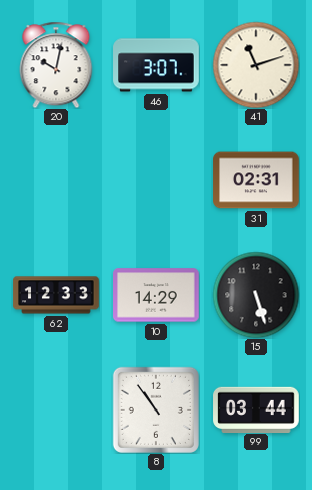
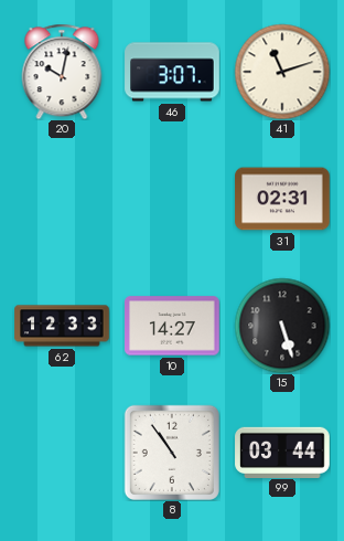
10: 14:29 -> 14:27
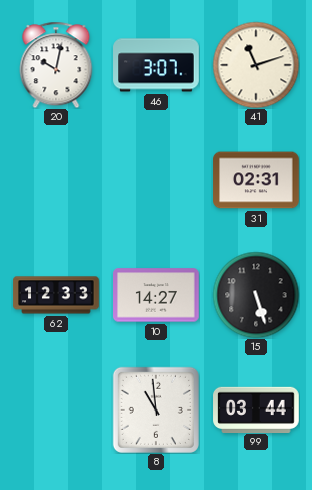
8: 10:54 -> 10:59
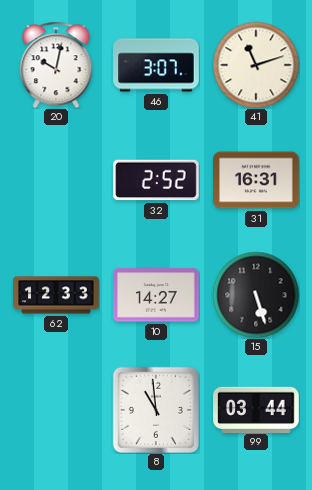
32: none -> 2:52
31: 02:31 -> 16:31
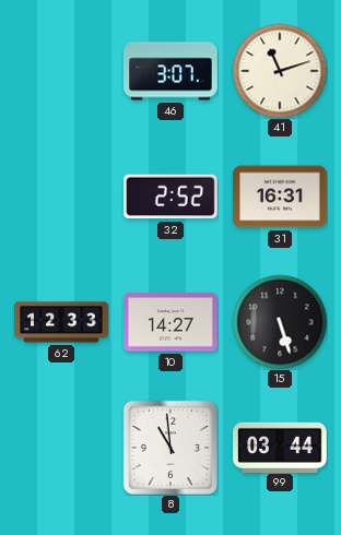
20: 10:02 -> none
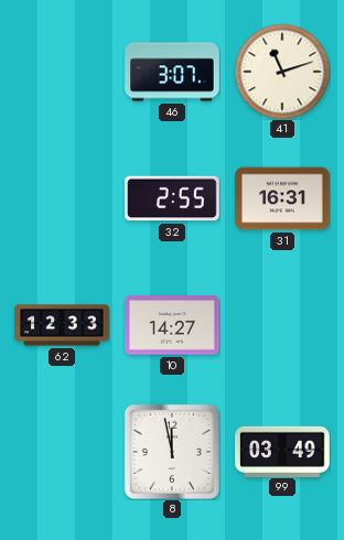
32: 2:52 -> 2:55
15: 5:27 -> none
8: 10:59 -> 11:58
99: 03:44 -> 03:49
